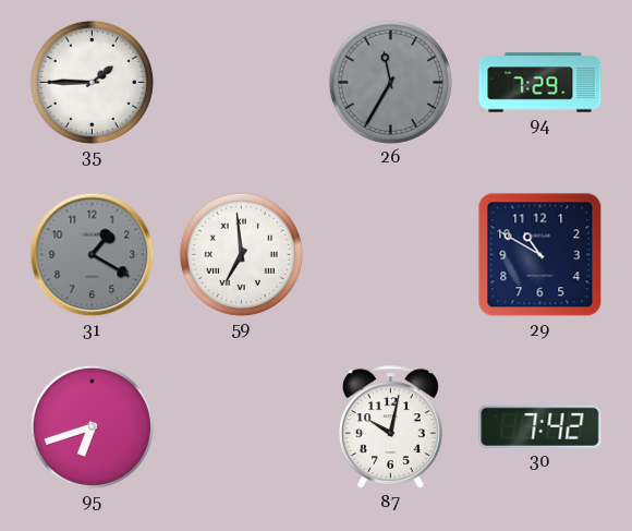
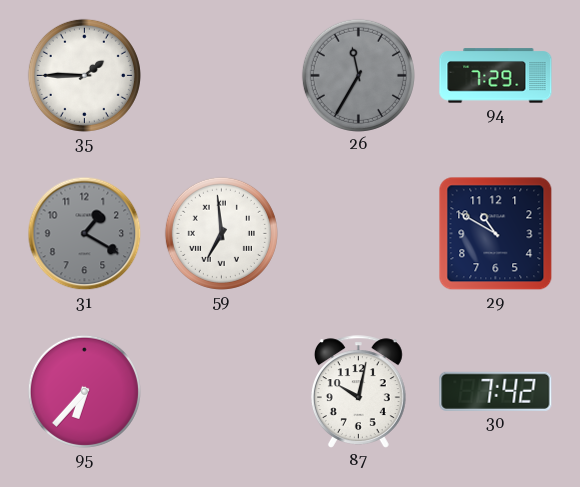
95: 6:42 -> 6:37
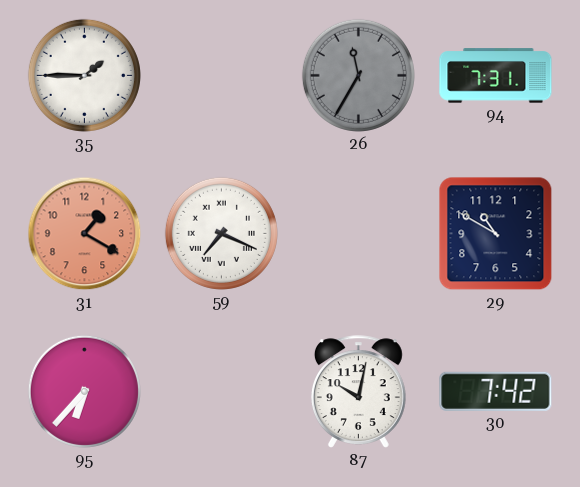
94: 7:29 -> 7:31
31 dial: grey -> salmon
59: 6:59 -> 7:19
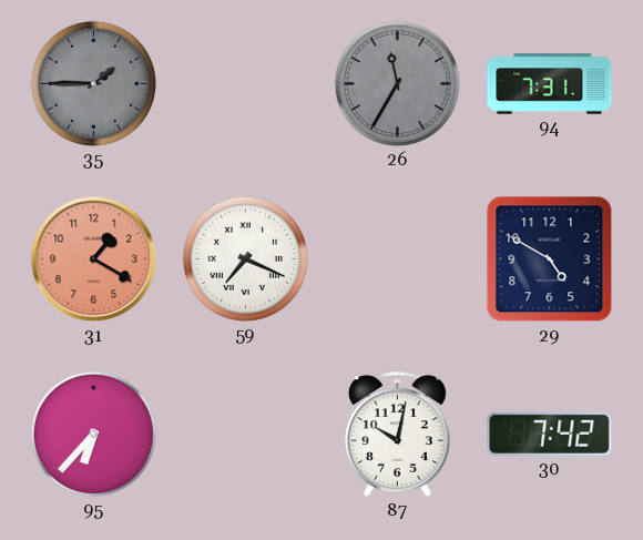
35 dial: white -> grey
29: 10:50 -> 4:50
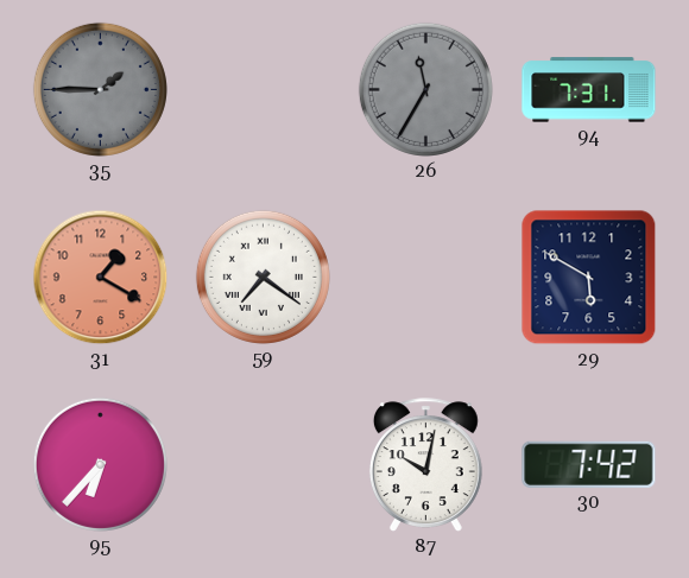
59: 7:19 -> 7:21
29: 4:50 -> 5:50
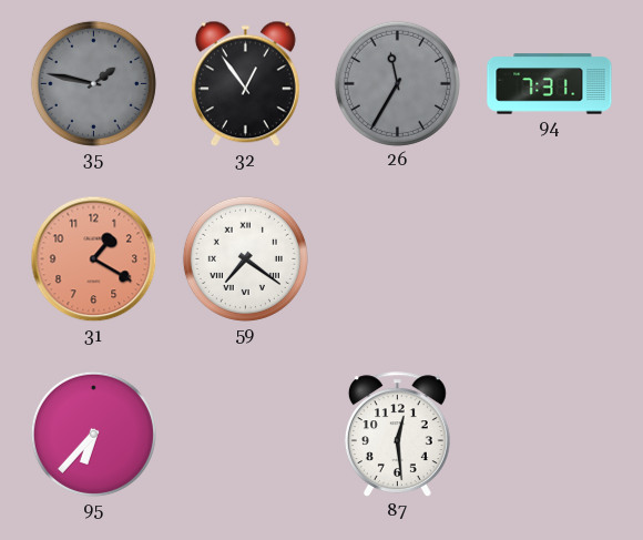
35: 1:45 -> 1:47
32: none -> 12:54
29: 5:50 -> none
87: 10:02 -> 12:29
30: 7:42 -> none
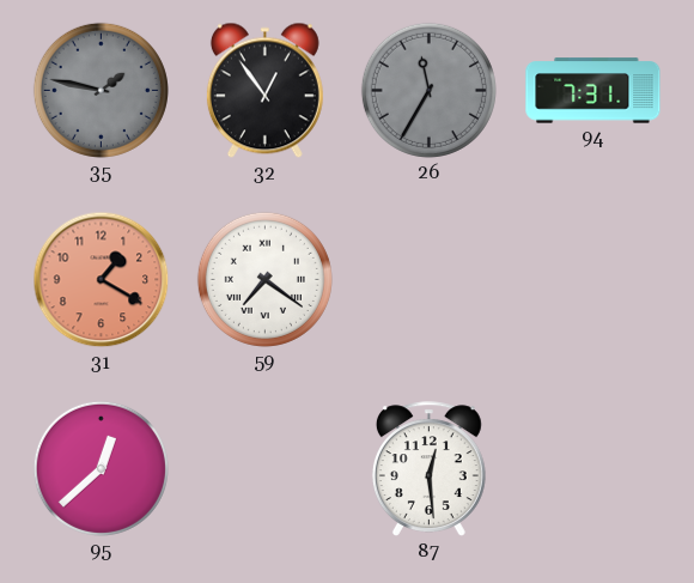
95: 6:37 -> 12:38
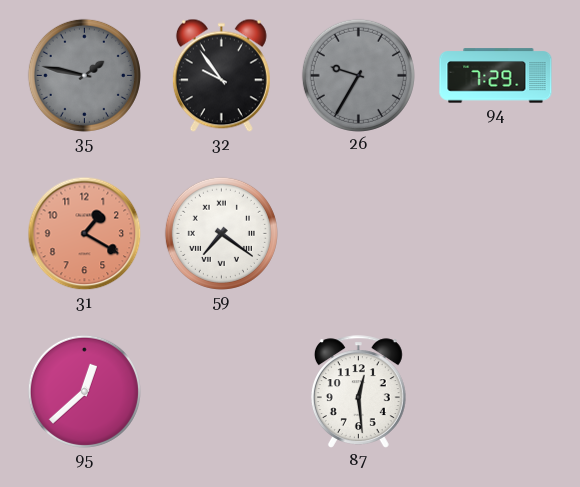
32: 12:54 -> 9:54
26: 11:35 -> 9:35
94: 7:31 -> 7:29
